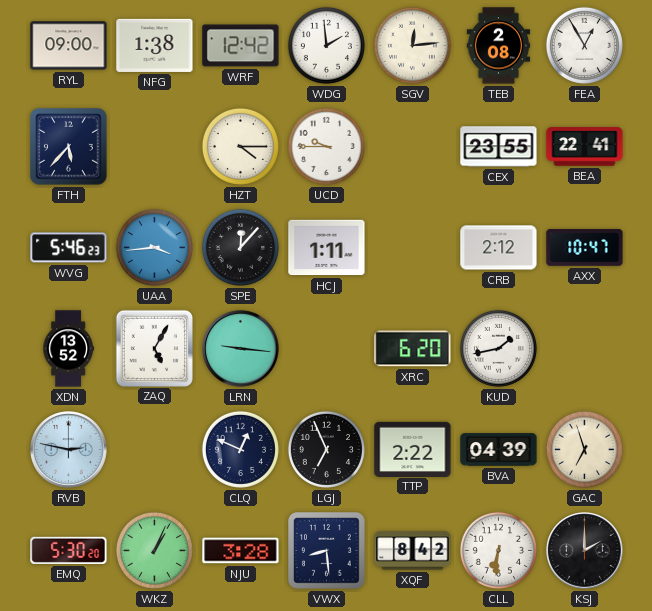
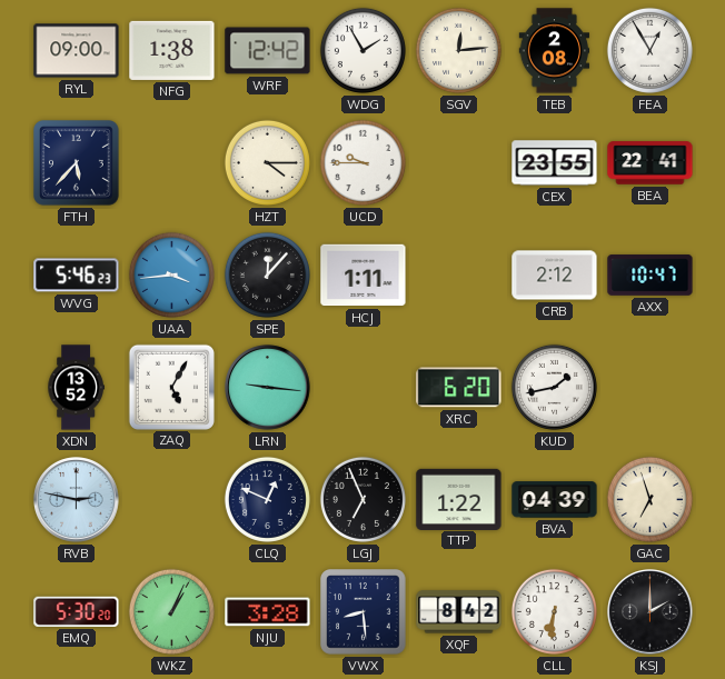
WDG: 1:59 -> 1:55
TTP: 2:22 -> 1:22
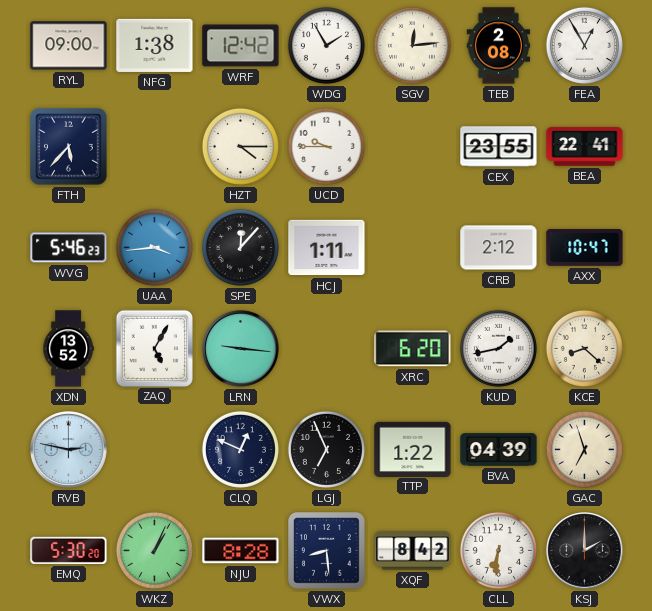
KCE: none -> 8:22
NJU: 3:28 -> 8:28
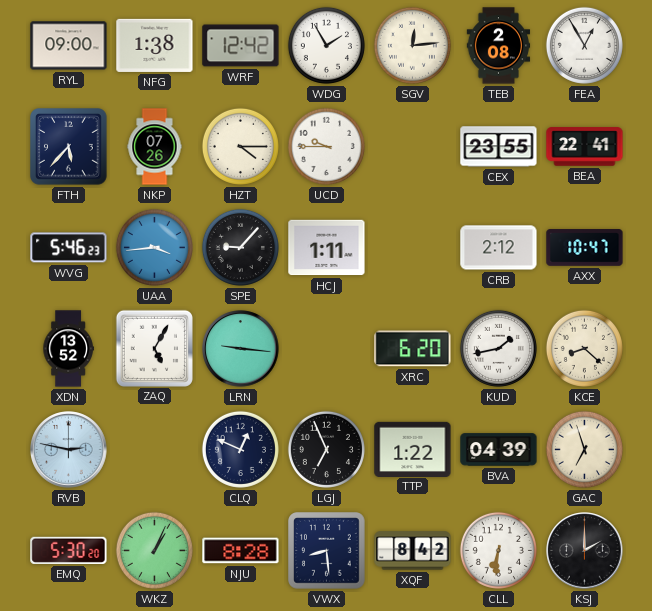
NKP: none -> 07:26
SPE: 12:07 -> 9:07
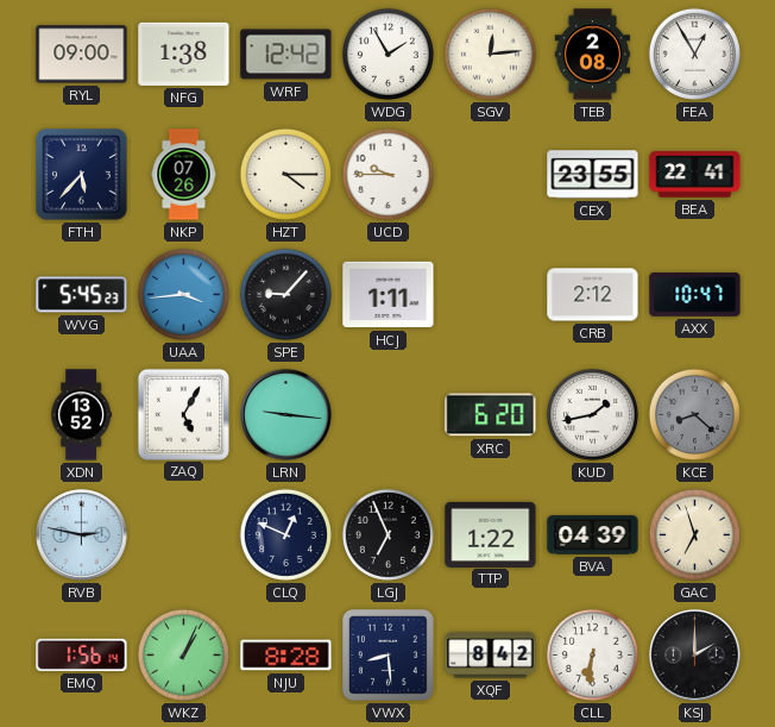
WVG: 5:46 -> 5:45
KCE dial: cream -> grey
EMQ: 5:30 -> 1:56
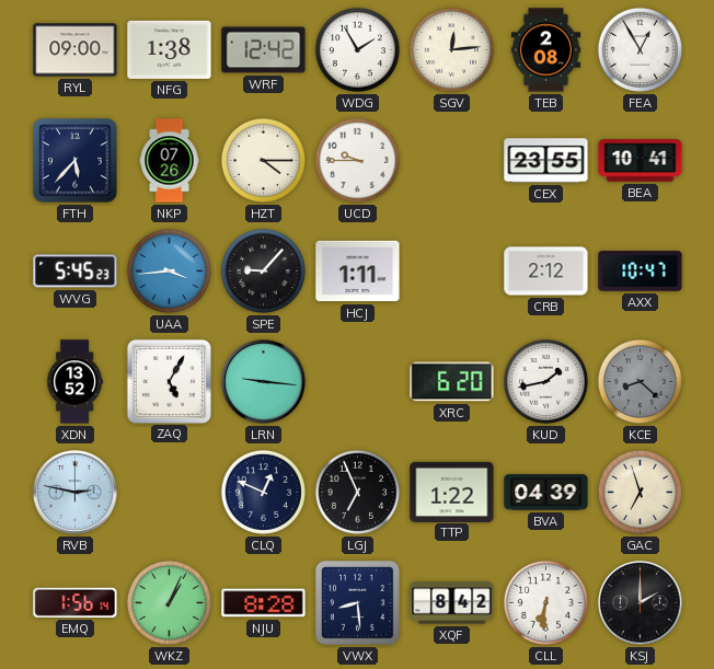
BEA: 22:41 -> 10:41
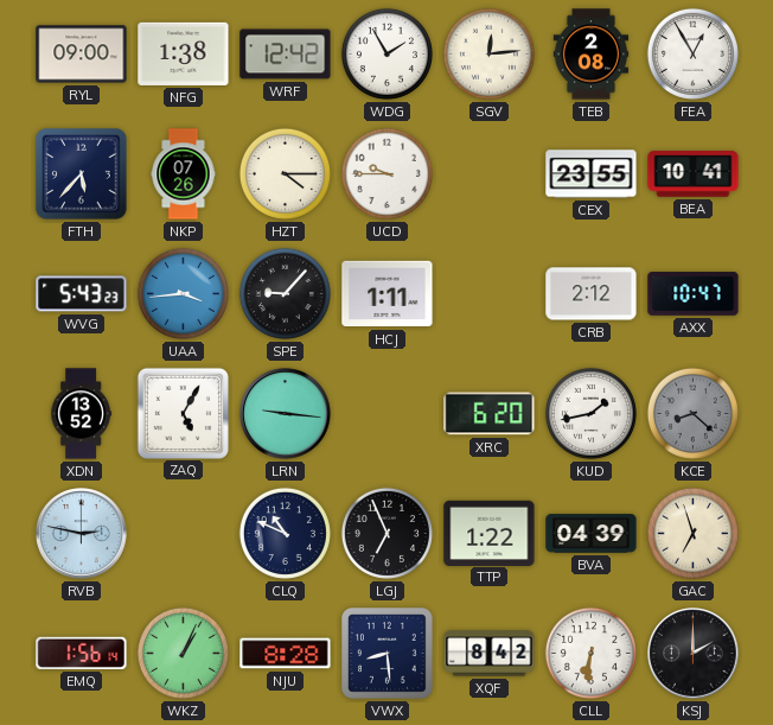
WVG: 5:45 -> 5:43
CLQ: 12:49 -> 10:49
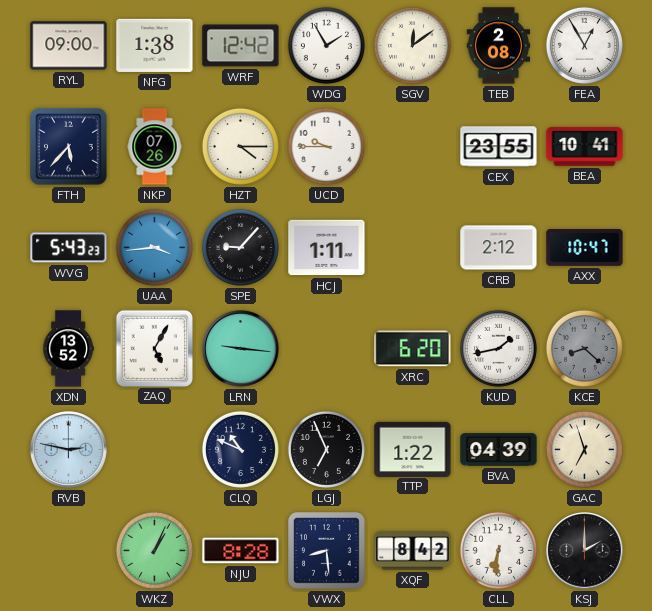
SGV: 12:14 -> 12:09
EMQ: 1:56 -> none
